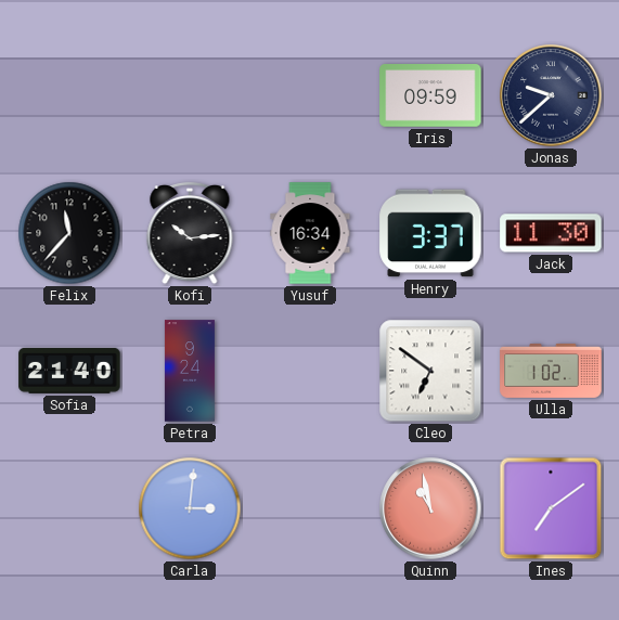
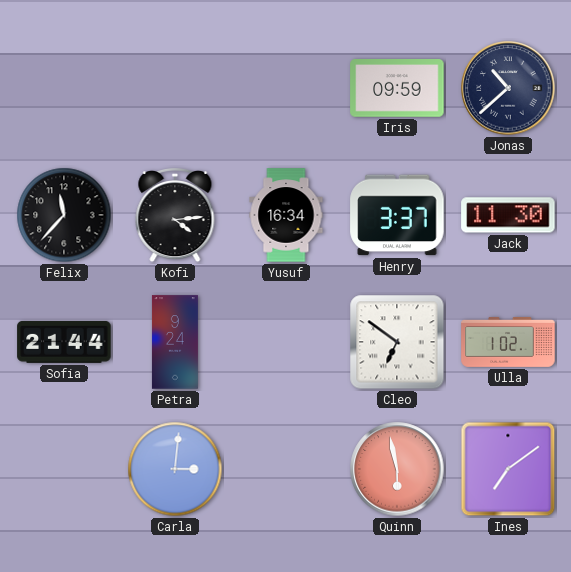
Jonas: 9:38 -> 10:38
Kofi: 10:14 -> 4:14
Sofia: 21:40 -> 21:44
Quinn: 10:58 -> 5:58
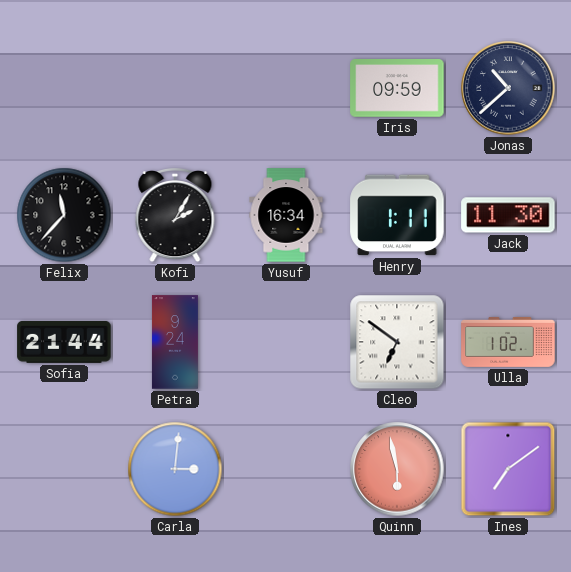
Kofi: 4:14 -> 2:05
Henry: 3:37 -> 1:11
